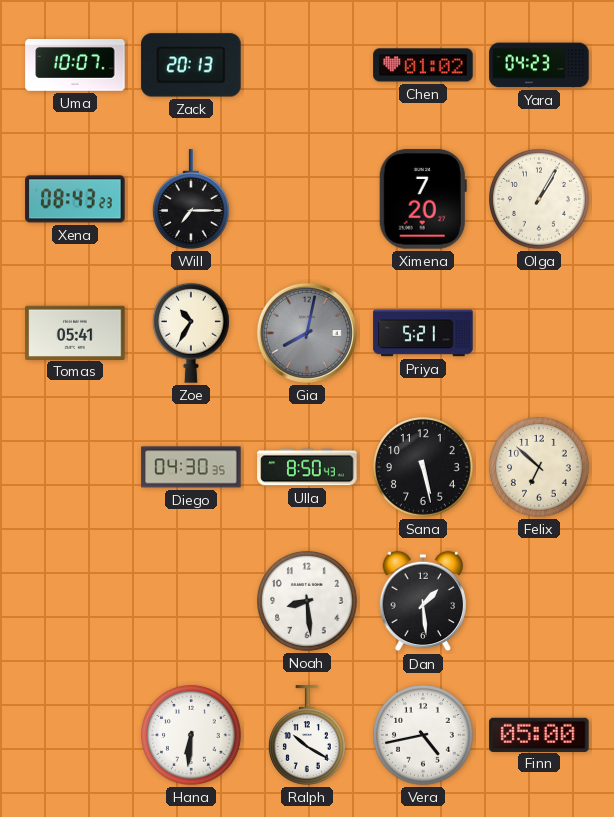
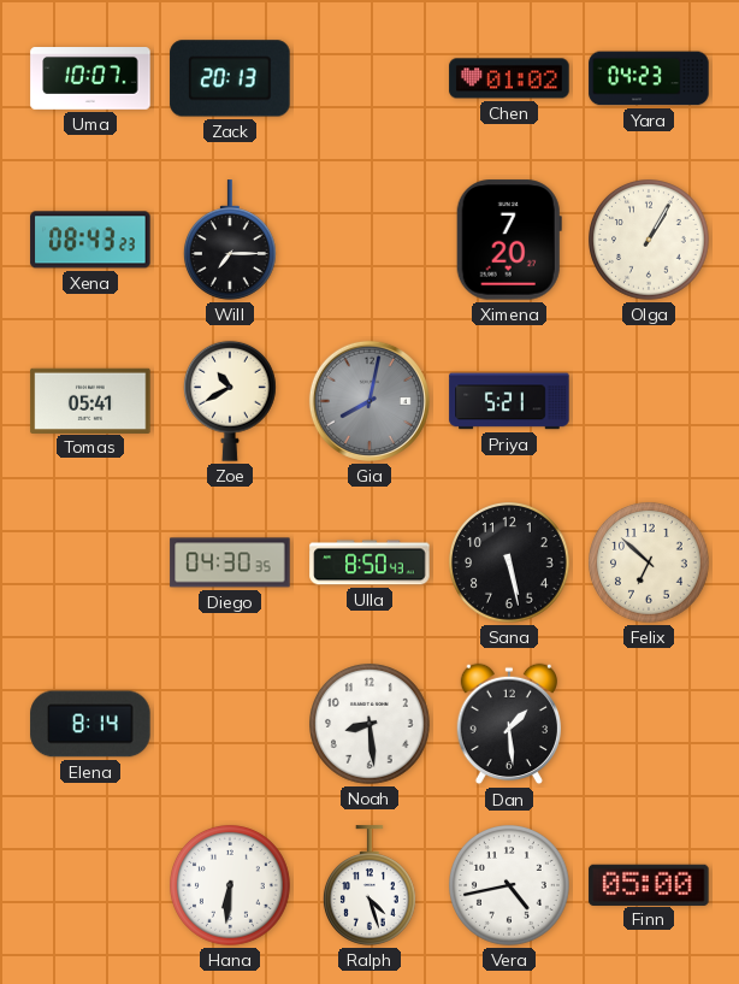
Zoe: 10:35 -> 10:40
Elena: none -> 8:14
Ralph: 10:20 -> 4:27
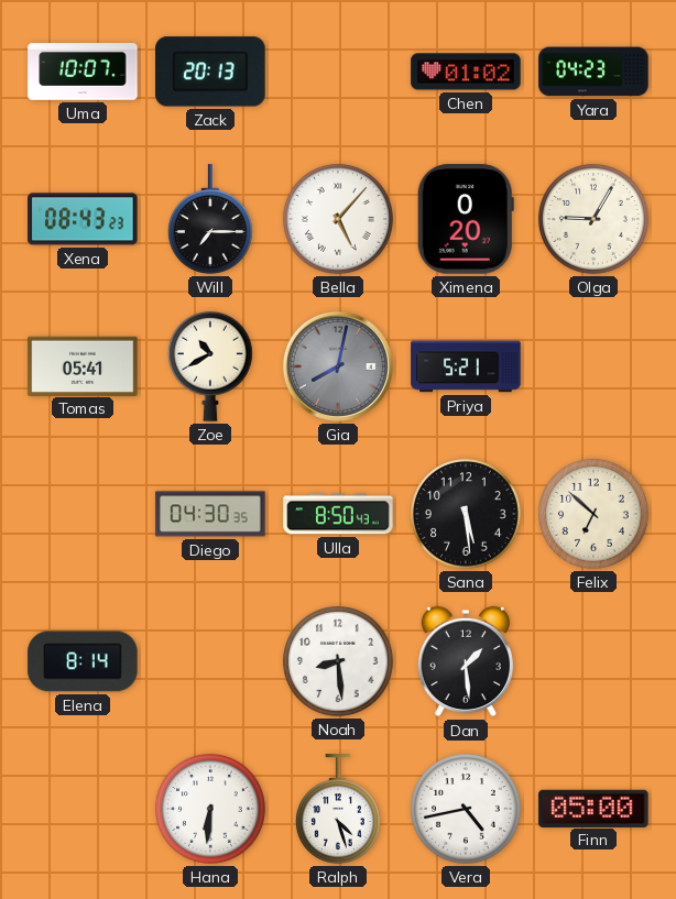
Bella: none -> 5:07
Ximena: 7:20 -> 0:20
Olga: 1:05 -> 9:05
Sana: 5:28 -> 5:29
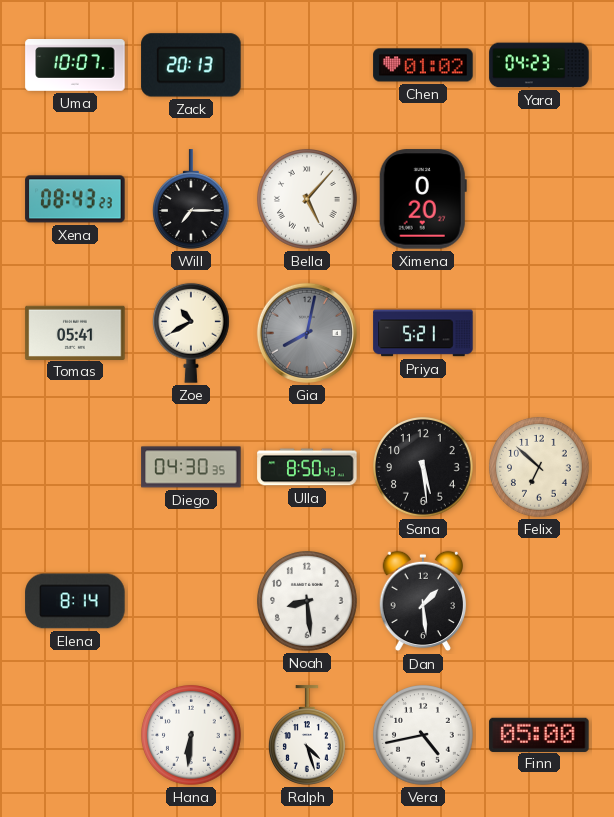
Olga: 9:05 -> none
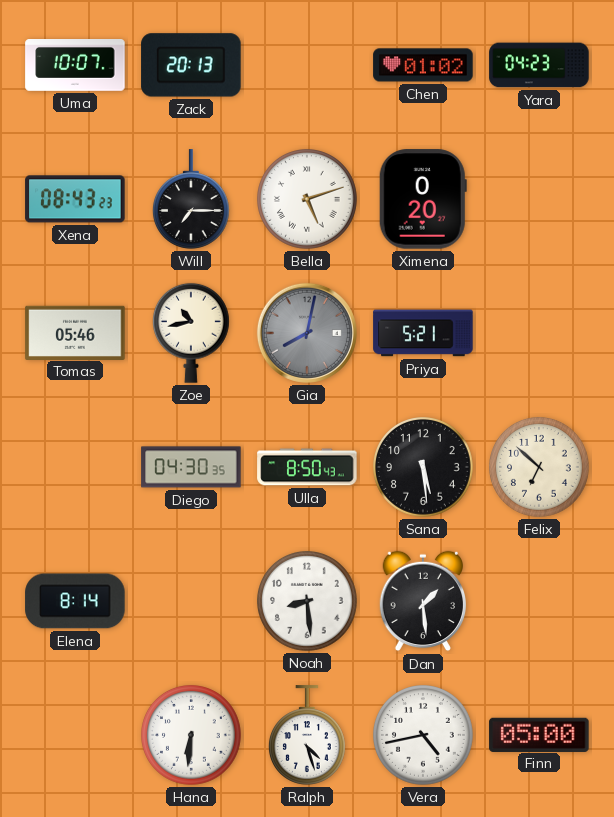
Bella: 5:07 -> 5:12
Tomas: 05:41 -> 05:46
Zoe: 10:40 -> 10:43
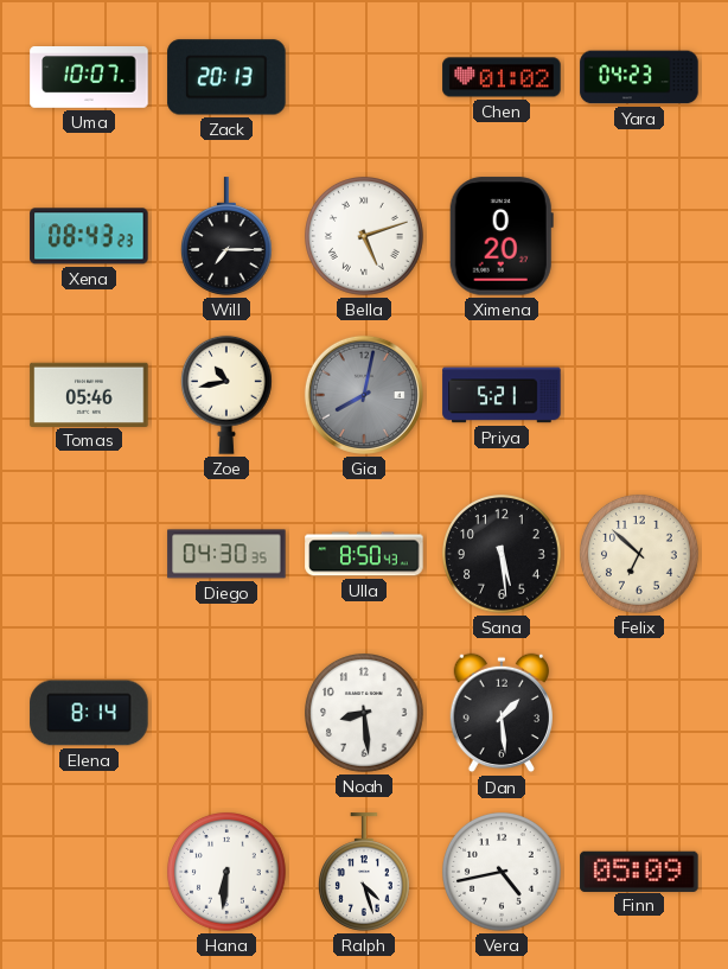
Finn: 05:00 -> 05:09
